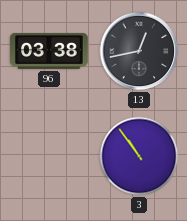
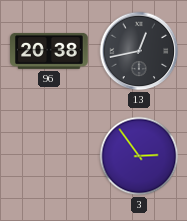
96: 03:38 -> 20:38
3: 10:54 -> 2:54
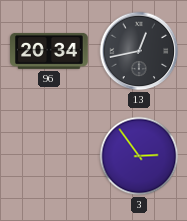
96: 20:38 -> 20:34
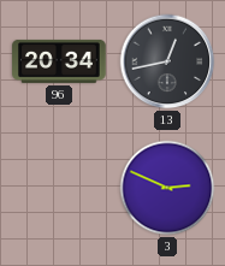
3: 2:54 -> 2:49
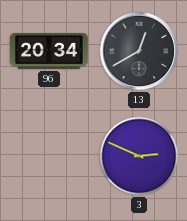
13: 12:43 -> 12:40
